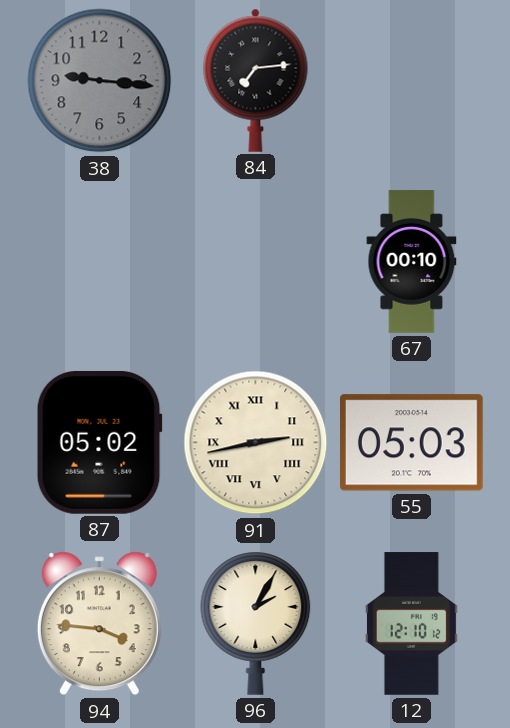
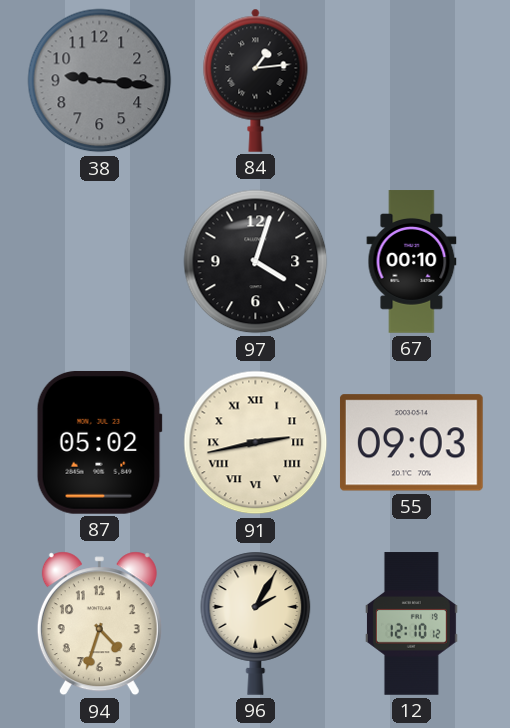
84: 7:14 -> 1:14
97: none -> 4:03
55: 05:03 -> 09:03
94: 3:46 -> 4:33
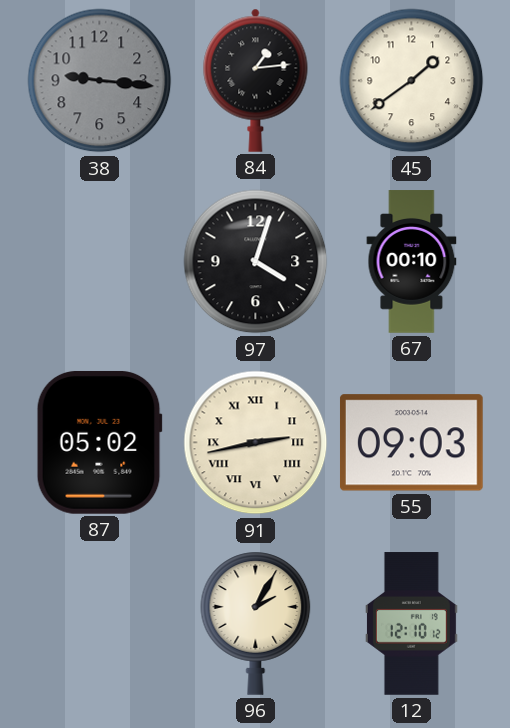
45: none -> 1:39
94: 4:33 -> none
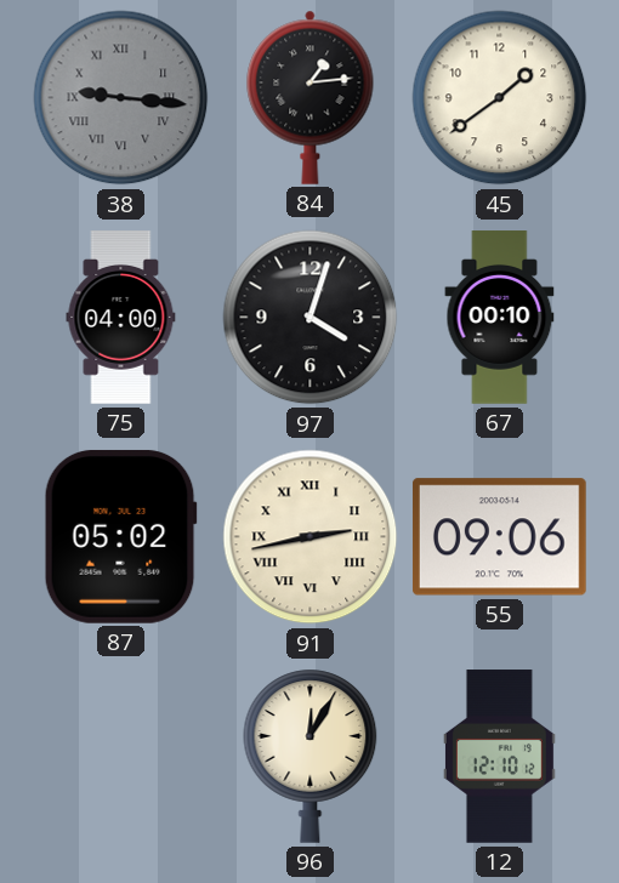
38 numerals: Arabic -> Roman
75: none -> 04:00
55: 09:03 -> 09:06
96: 2:05 -> 12:05
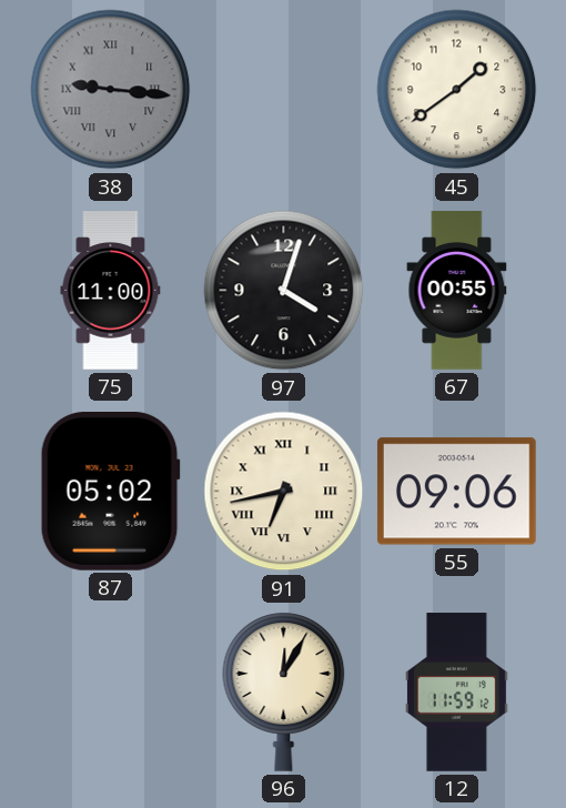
84: 1:14 -> none
75: 04:00 -> 11:00
67: 00:10 -> 00:55
91: 2:43 -> 6:43
12: 12:10 -> 11:59
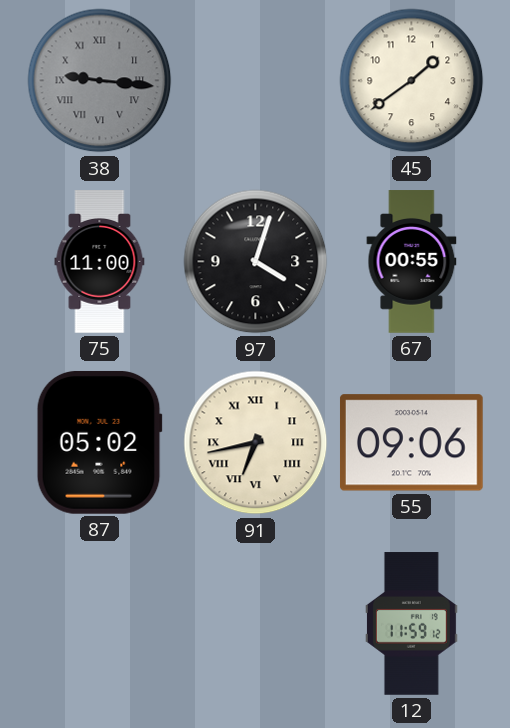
96: 12:05 -> none
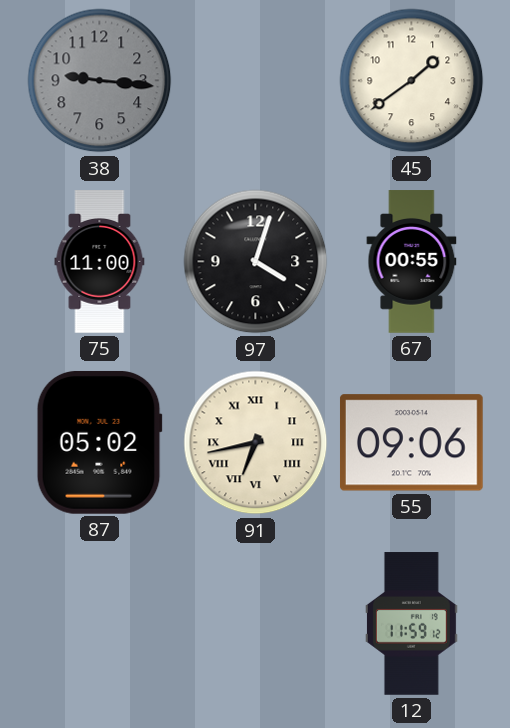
38 numerals: Roman -> Arabic
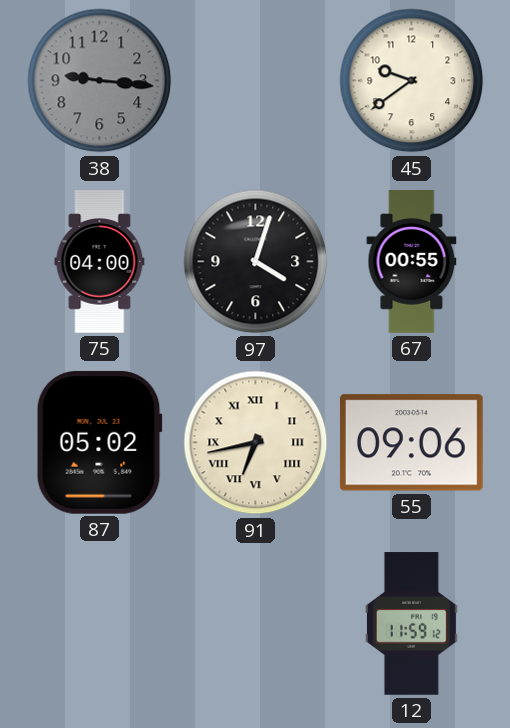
45: 1:39 -> 9:39
75: 11:00 -> 04:00
